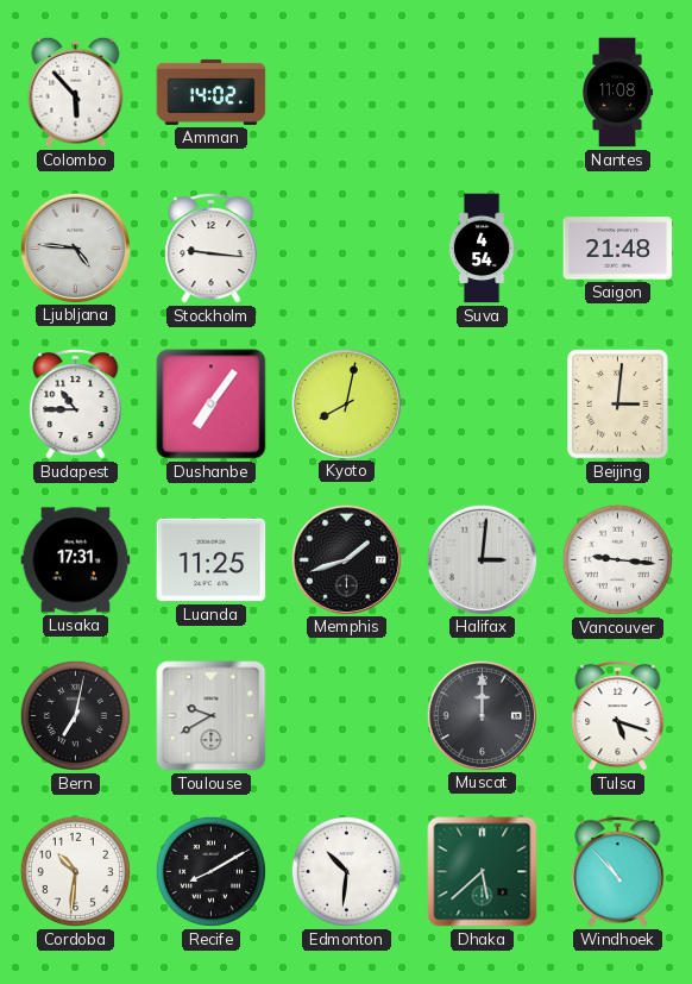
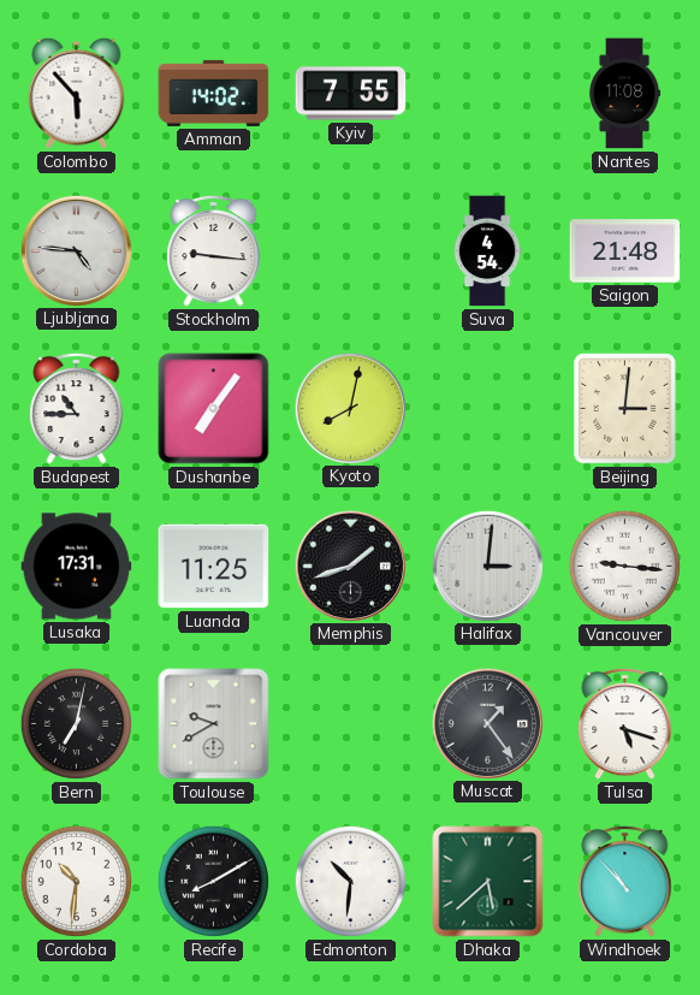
Kyiv: none -> 7:55
Muscat: 12:00 -> 1:24
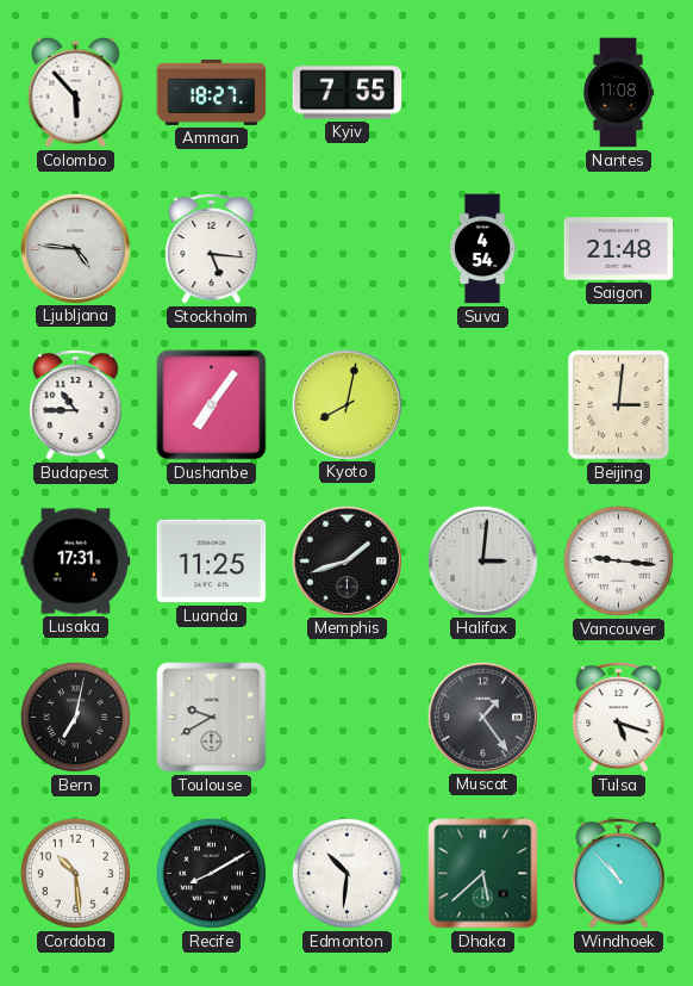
Amman: 14:02 -> 18:27
Stockholm: 9:16 -> 5:16
Cordoba: 10:31 -> 10:29
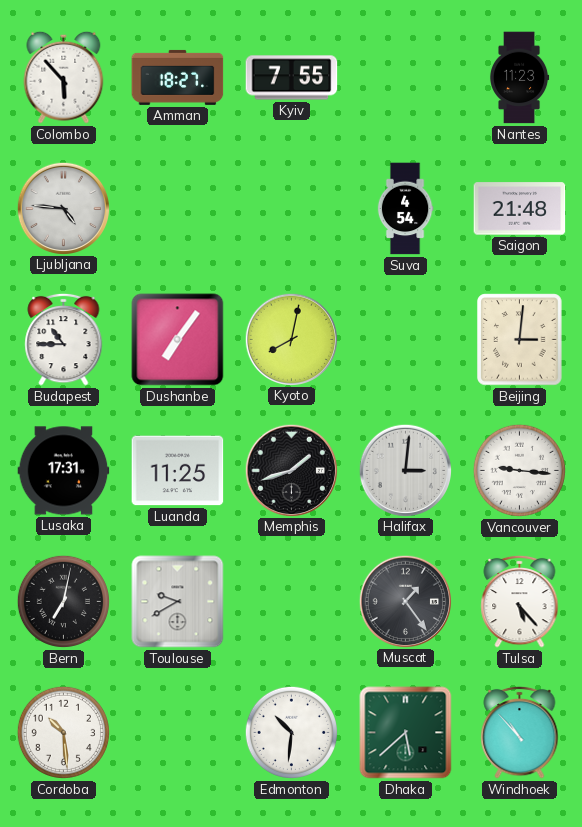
Nantes: 11:08 -> 11:23
Stockholm: 5:16 -> none
Tulsa: 5:18 -> 5:23
Recife: 8:10 -> none
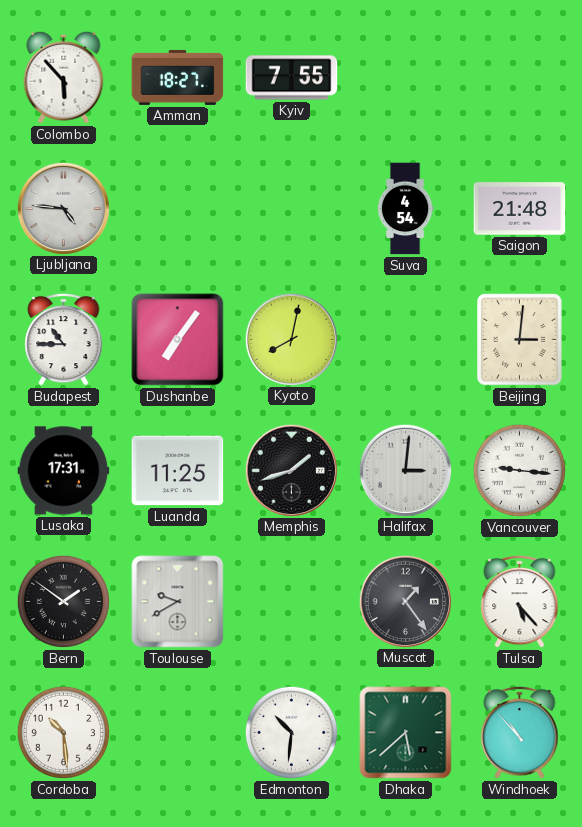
Nantes: 11:23 -> none
Bern: 7:02 -> 1:51
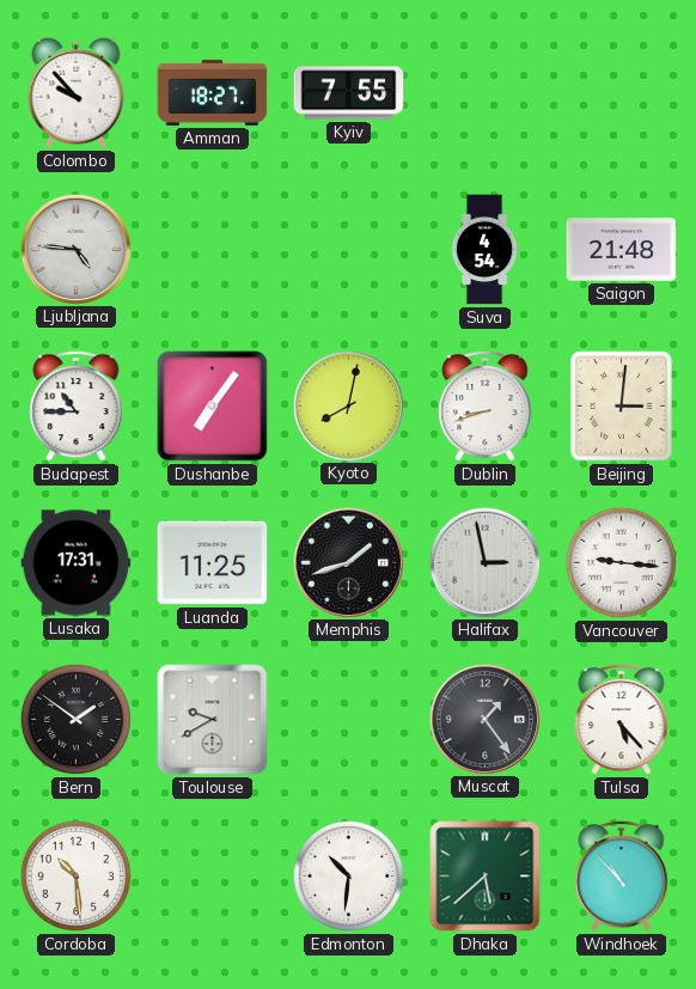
Colombo: 5:53 -> 9:53
Dublin: none -> 8:42
Halifax: 3:01 -> 2:58
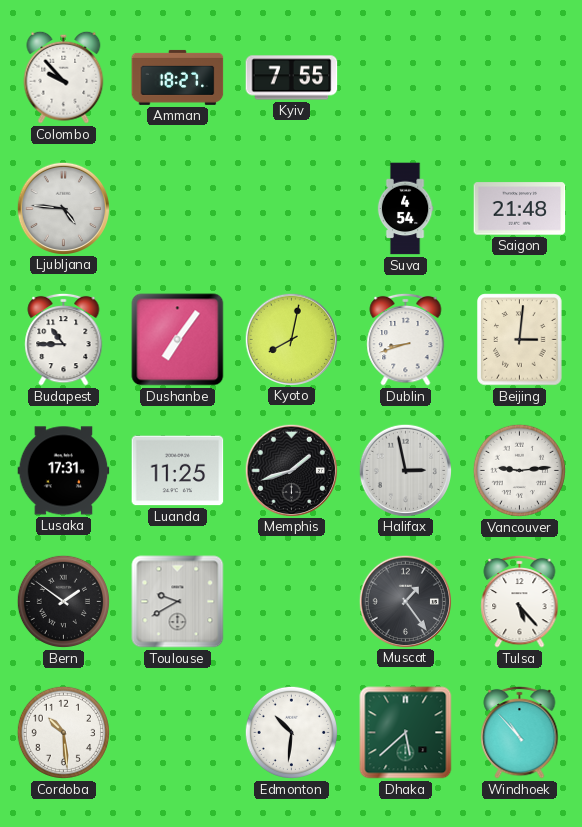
Vancouver: 9:16 -> 9:14
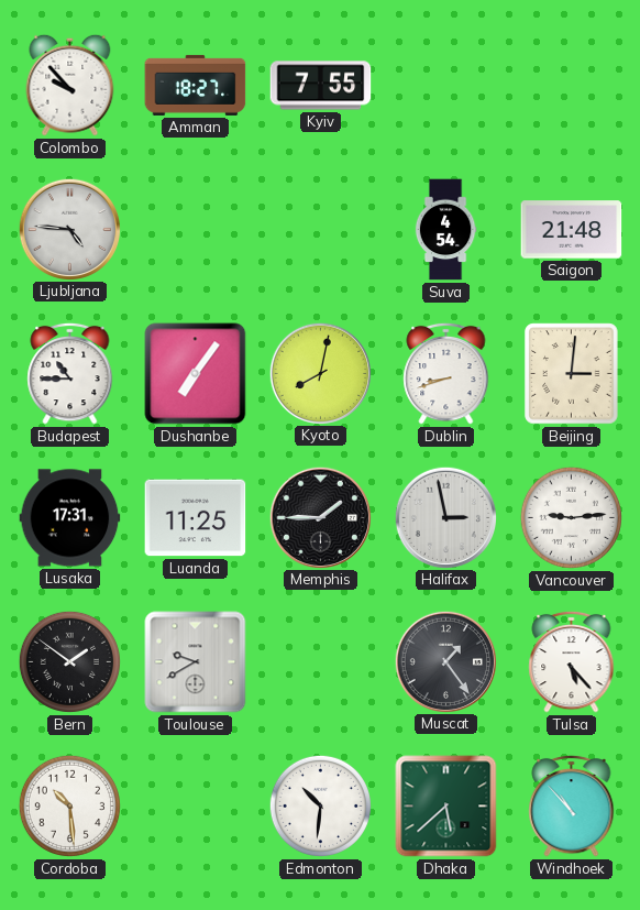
Memphis: 1:42 -> 1:45
